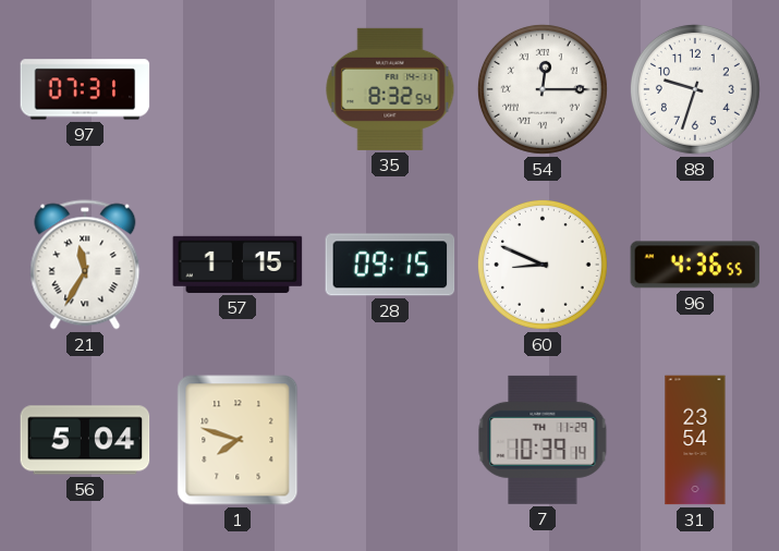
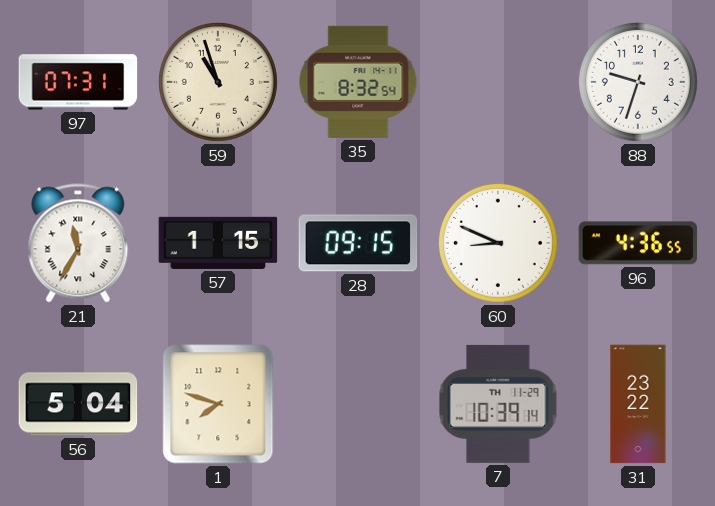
59: none -> 10:57
54: 12:15 -> none
31: 23:54 -> 23:22
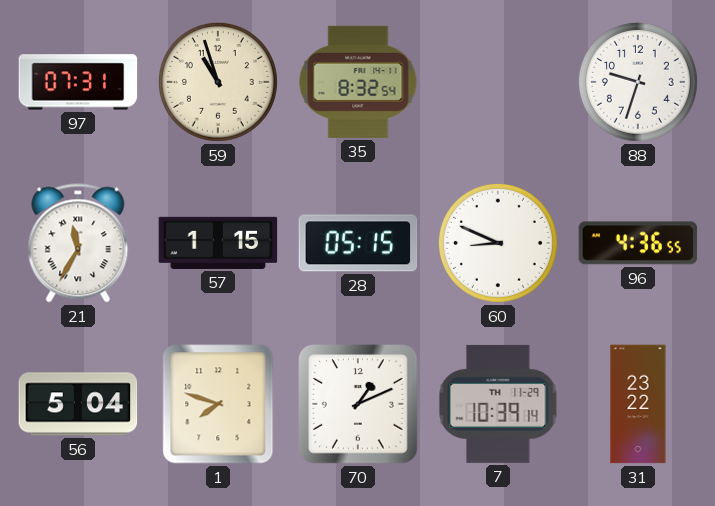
28: 09:15 -> 05:15
70: none -> 1:11
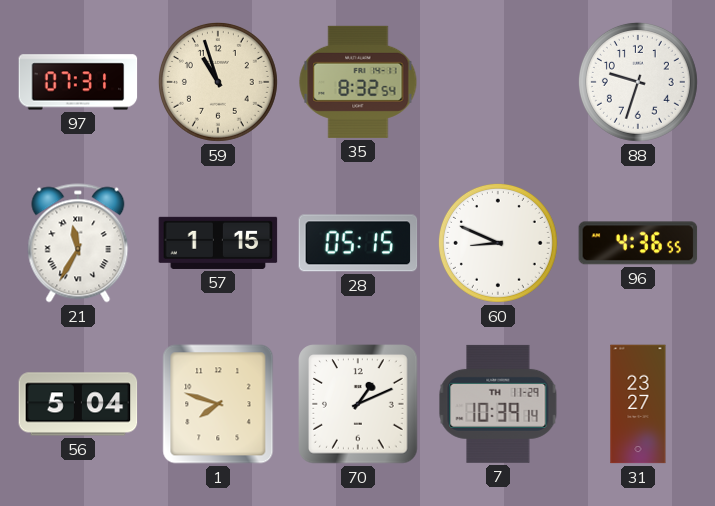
31: 23:22 -> 23:27
